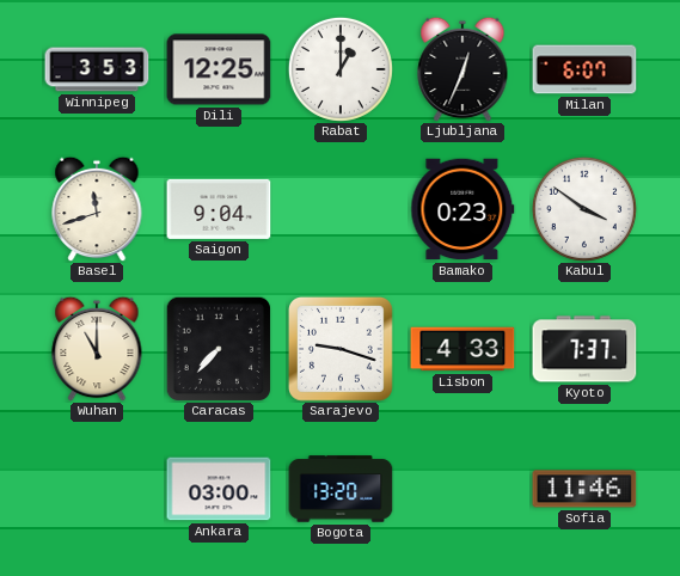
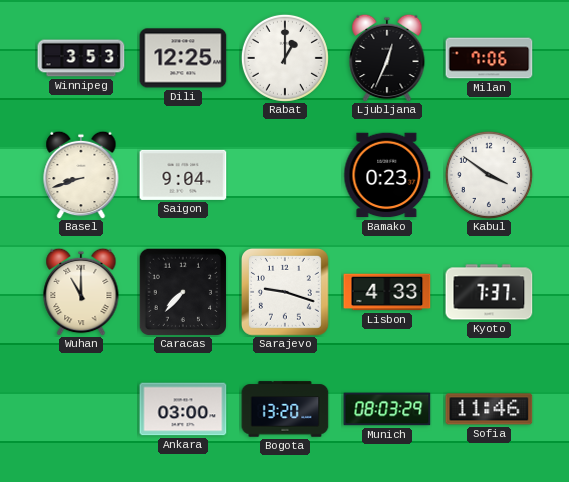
Milan: 6:07 -> 7:06
Basel: 11:42 -> 8:42
Munich: none -> 08:03
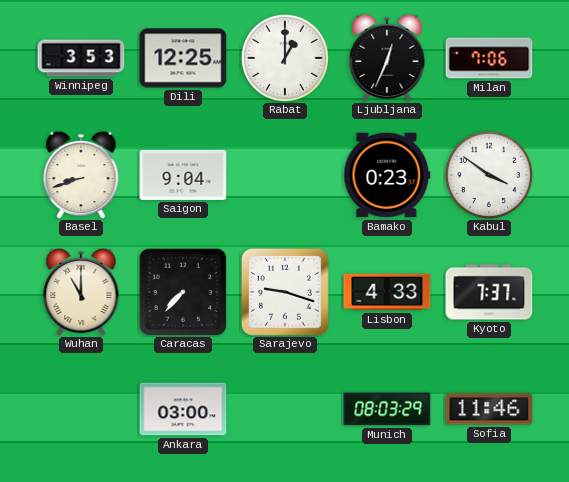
Bogota: 13:20 -> none
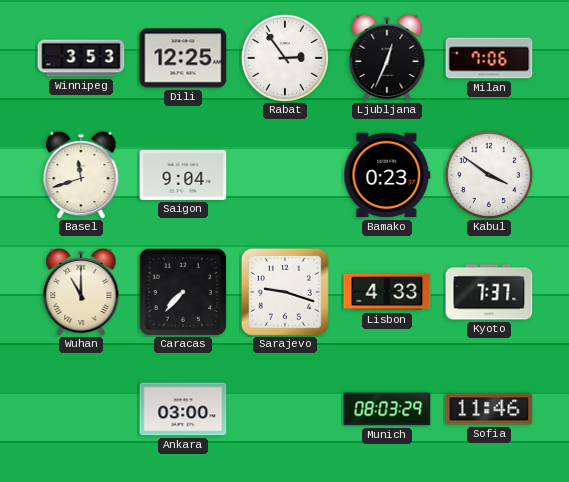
Rabat: 1:00 -> 2:54
Basel: 8:42 -> 11:42
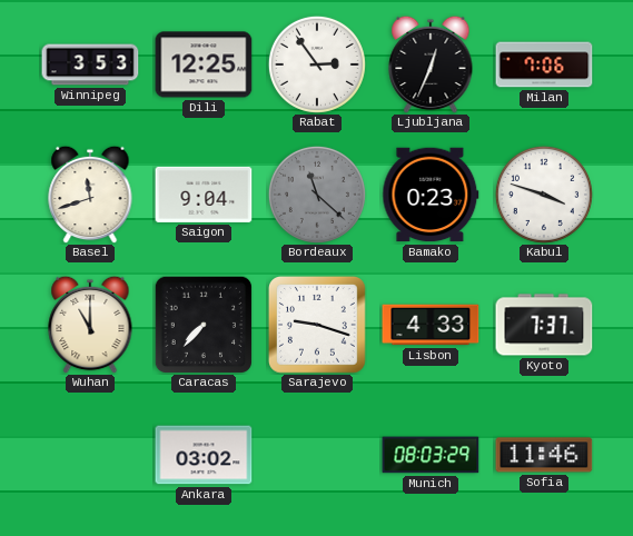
Bordeaux: none -> 11:22
Kabul: 3:51 -> 3:48
Ankara: 03:00 -> 03:02
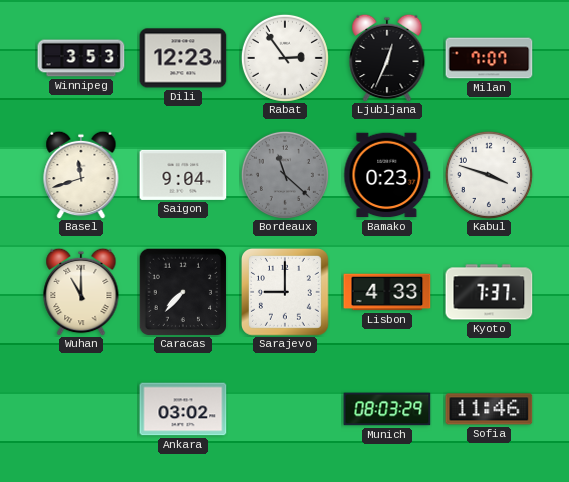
Dili: 12:25 -> 12:23
Milan: 7:06 -> 7:07
Sarajevo: 9:18 -> 9:00
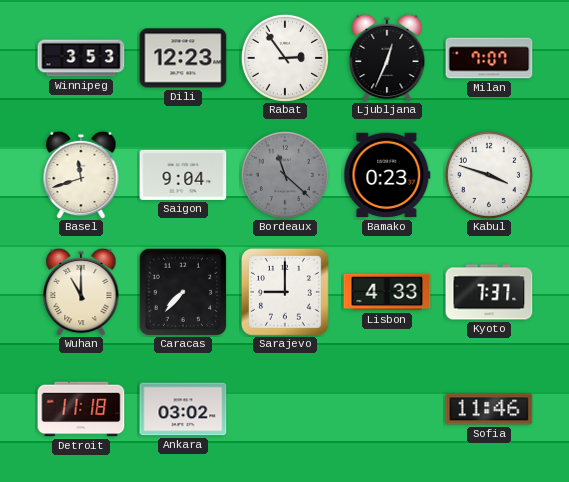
Detroit: none -> 11:18
Munich: 08:03 -> none
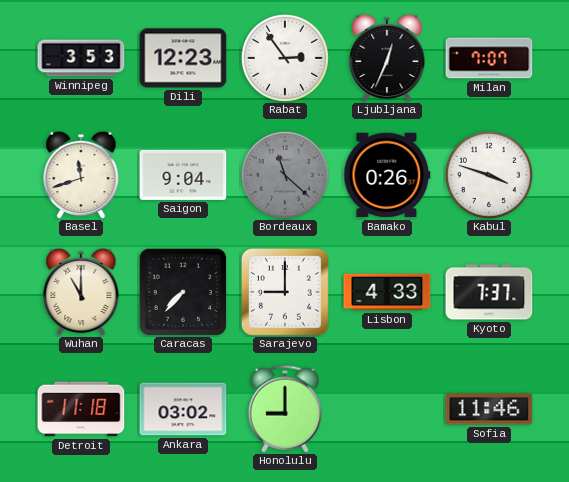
Bamako: 0:23 -> 0:26
Honolulu: none -> 9:00
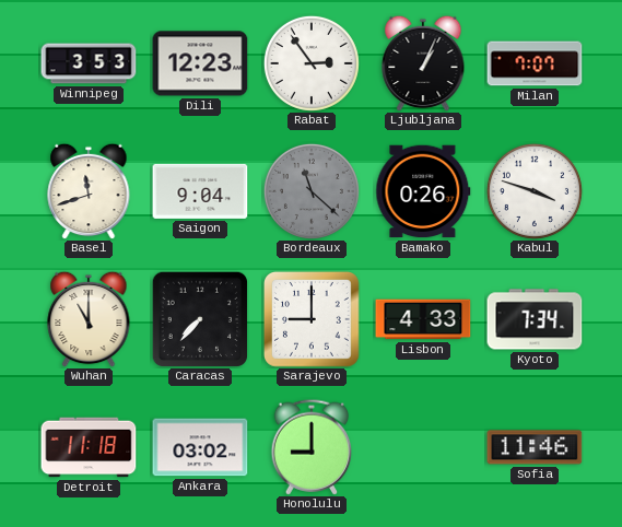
Ljubljana: 12:34 -> 1:04
Kyoto: 7:37 -> 7:34
